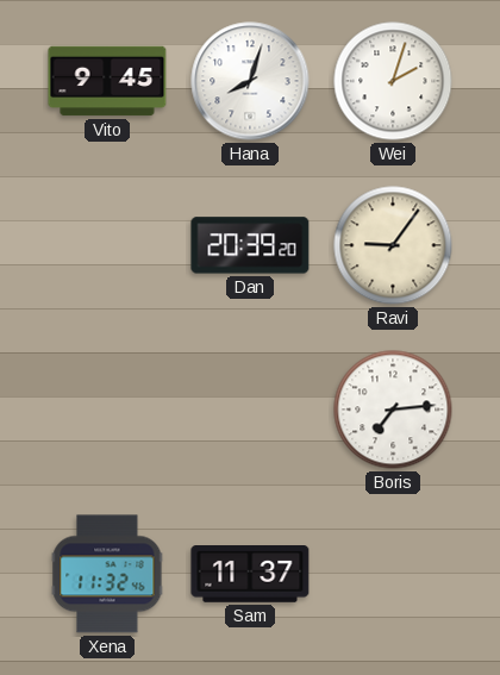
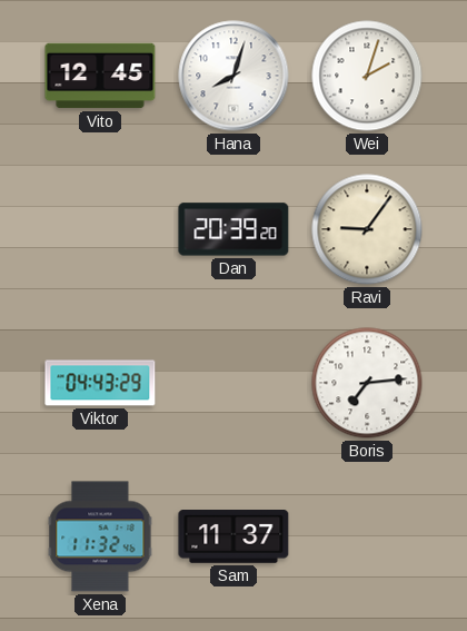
Vito: 9:45 -> 12:45
Viktor: none -> 04:43
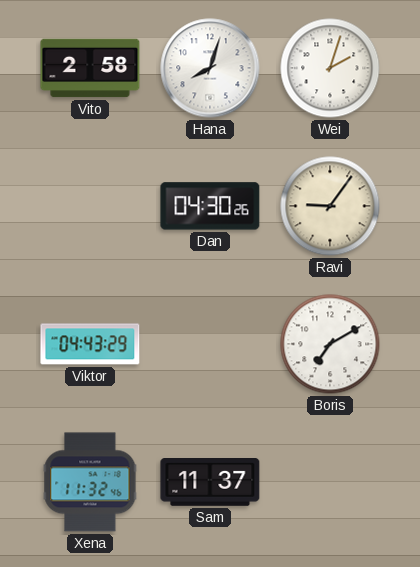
Vito: 12:45 -> 2:58
Dan: 20:39 -> 04:30
Boris: 7:14 -> 7:10
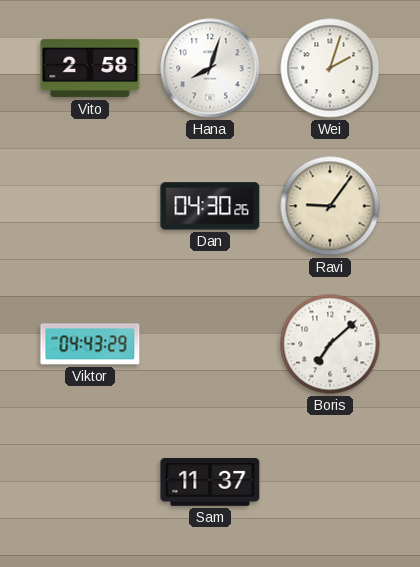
Boris: 7:10 -> 7:08
Xena: 11:32 -> none
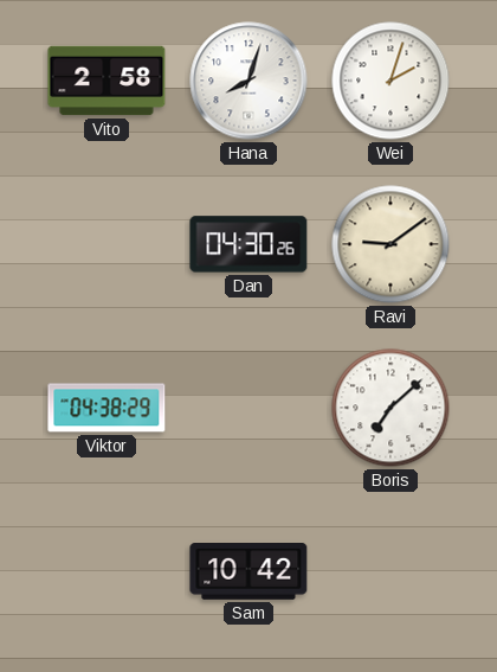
Ravi: 9:06 -> 9:09
Viktor: 04:43 -> 04:38
Sam: 11:37 -> 10:42
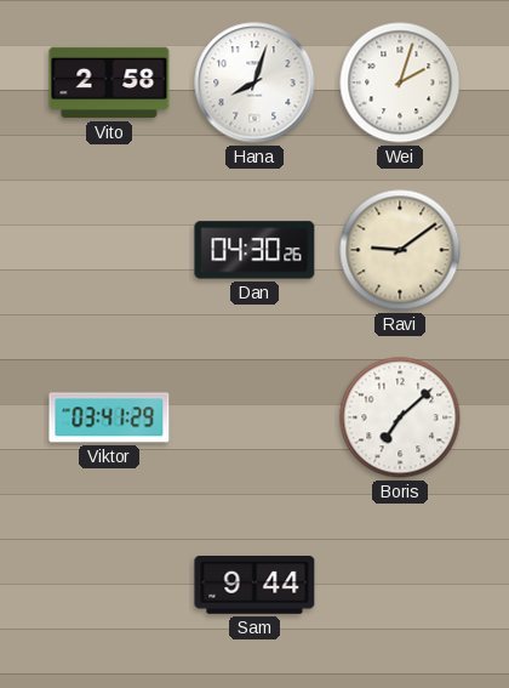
Viktor: 04:38 -> 03:41
Sam: 10:42 -> 9:44
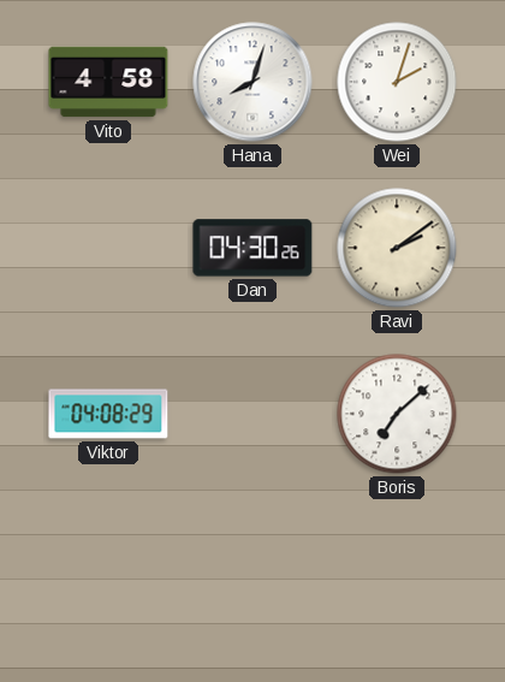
Vito: 2:58 -> 4:58
Ravi: 9:09 -> 2:09
Viktor: 03:41 -> 04:08
Sam: 9:44 -> none
